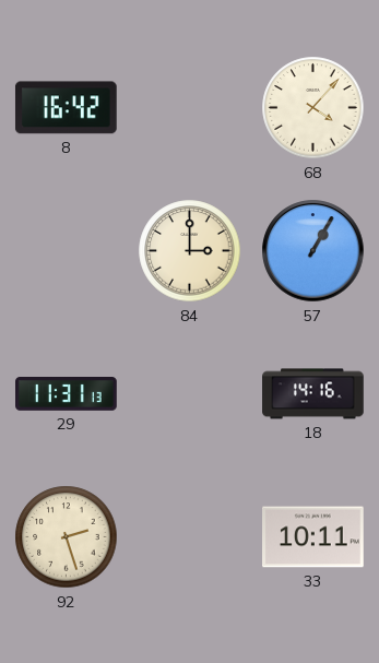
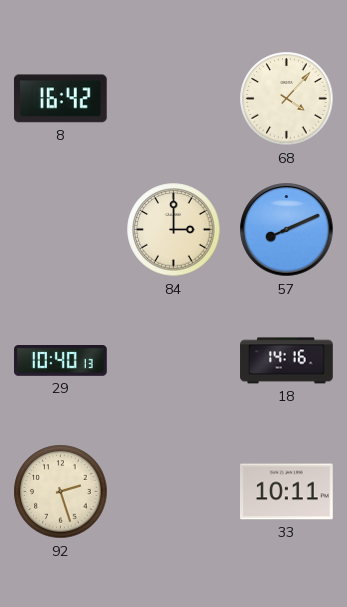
57: 1:05 -> 8:11
29: 11:31 -> 10:40
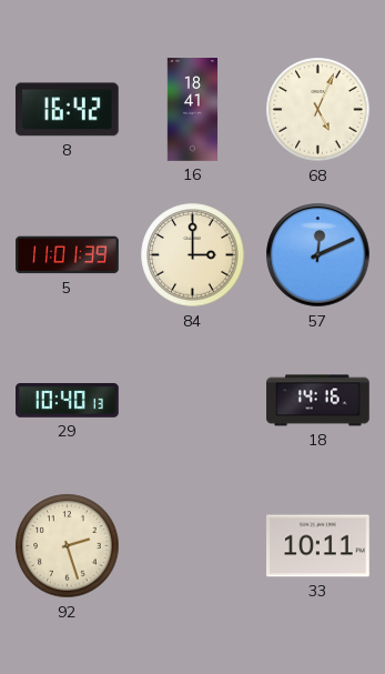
16: none -> 18:41
68: 4:07 -> 5:04
5: none -> 11:01
57: 8:11 -> 12:11
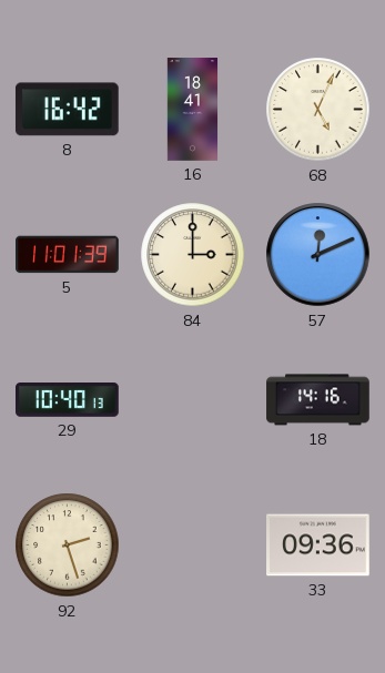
33: 10:11 -> 09:36
